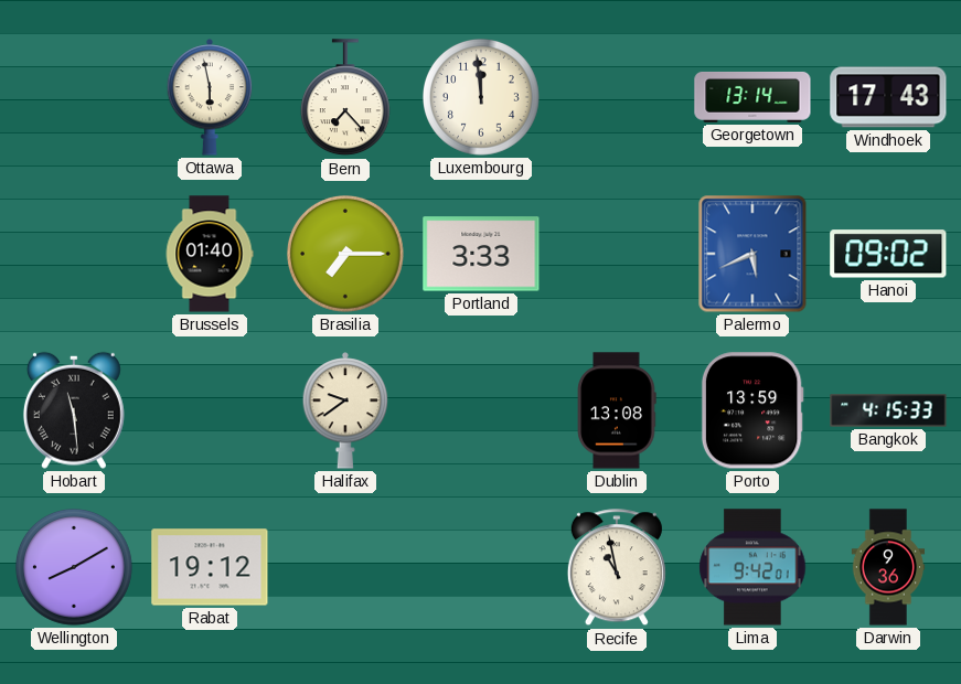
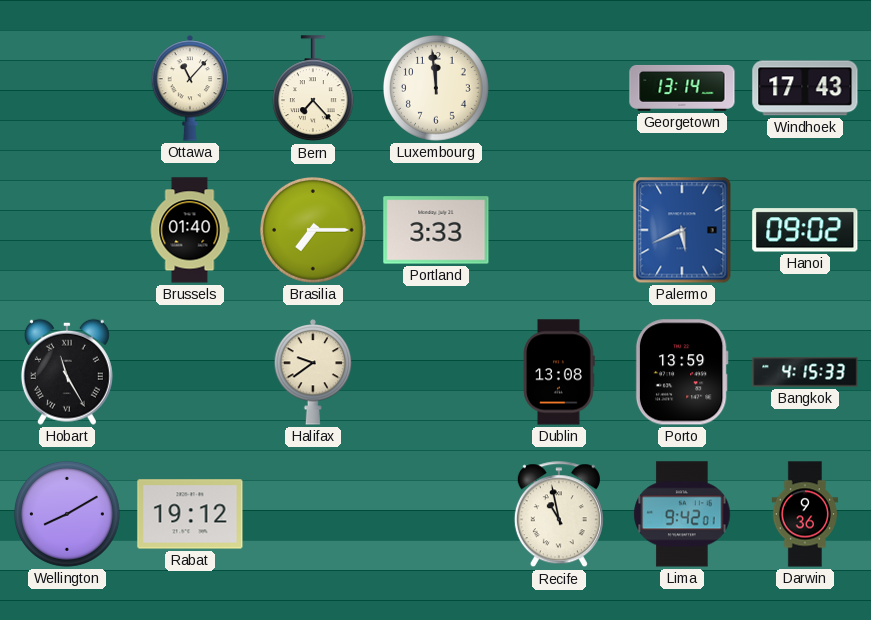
Ottawa: 5:58 -> 11:07
Hobart: 11:29 -> 11:25
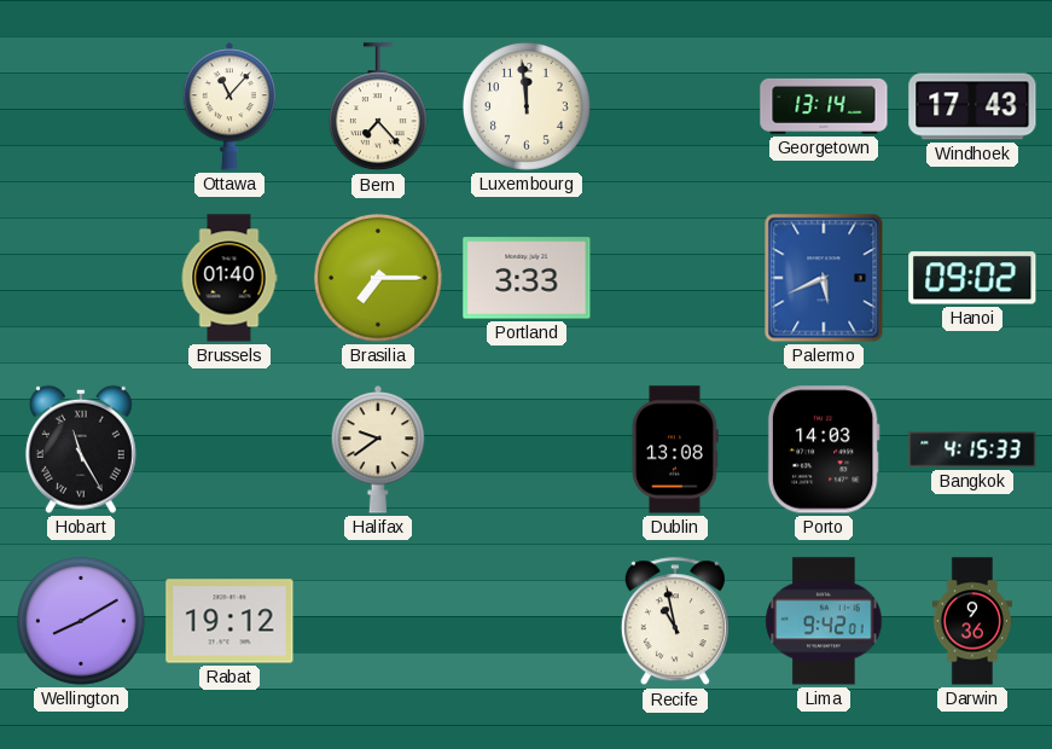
Porto: 13:59 -> 14:03
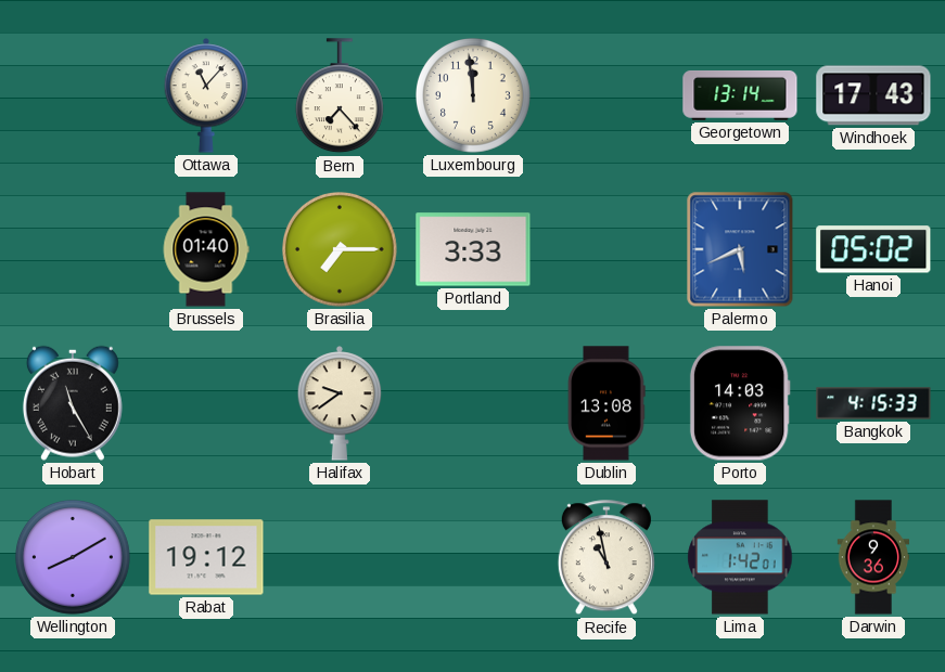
Hanoi: 09:02 -> 05:02
Lima: 9:42 -> 1:42
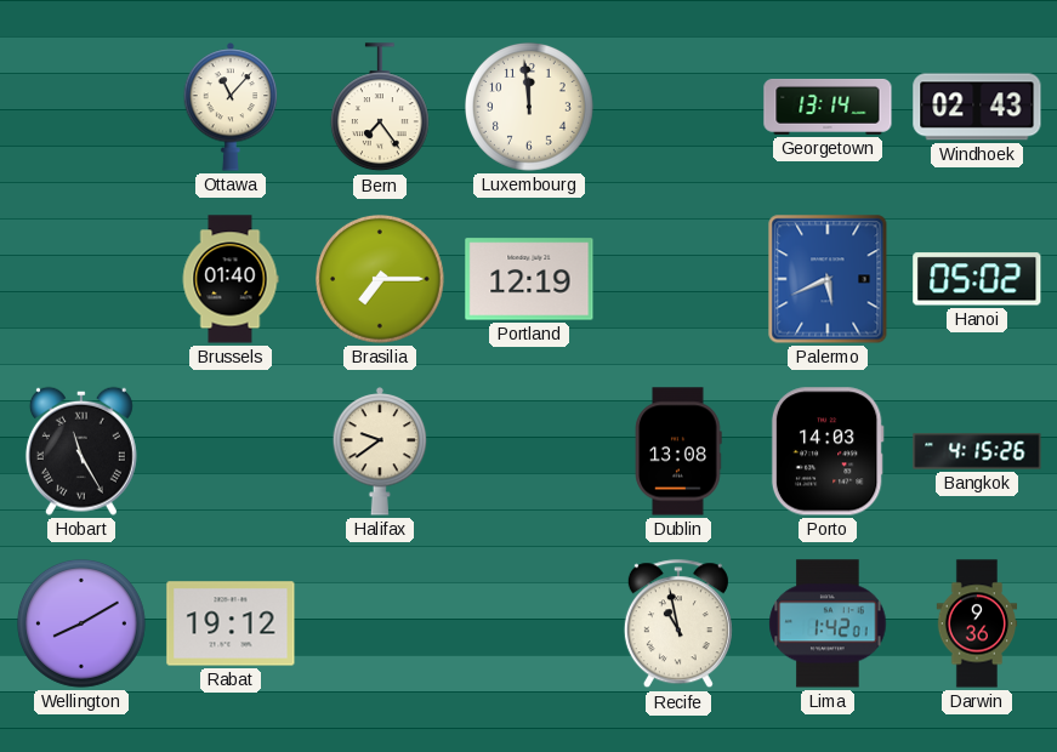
Bern: 7:23 -> 7:24
Windhoek: 17:43 -> 02:43
Portland: 3:33 -> 12:19
Bangkok: 4:15:33 -> 4:15:26
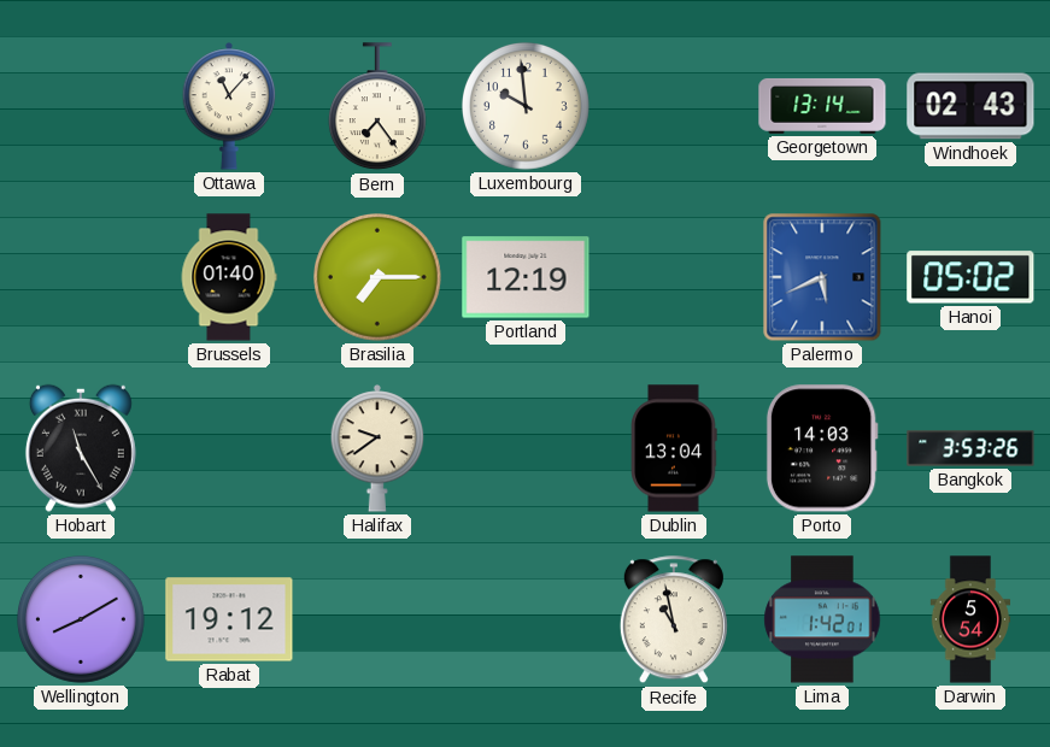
Luxembourg: 11:59 -> 9:59
Dublin: 13:08 -> 13:04
Bangkok: 4:15 -> 3:53
Darwin: 9:36 -> 5:54
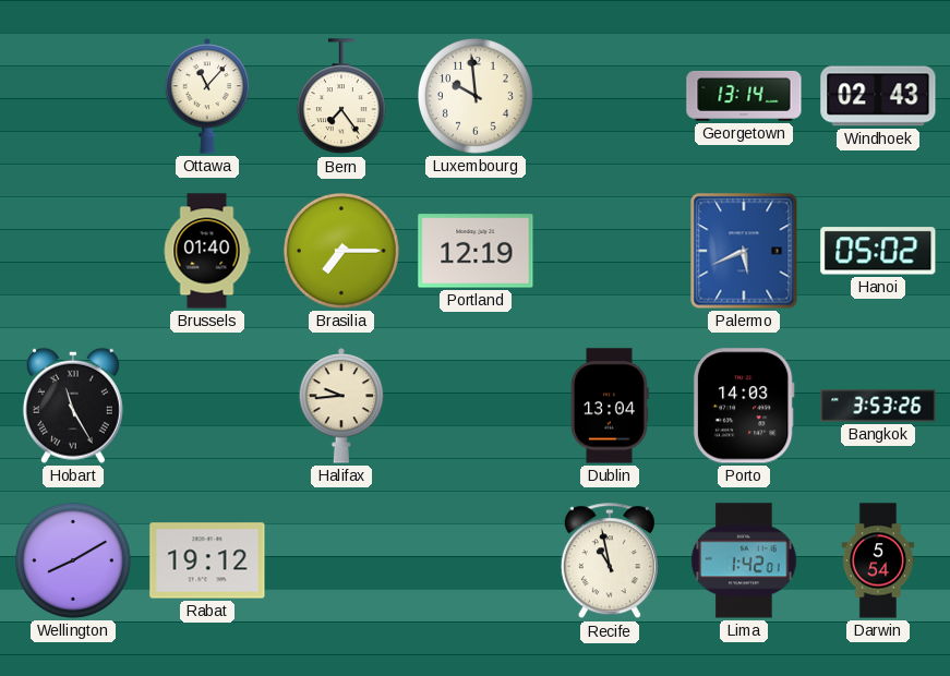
Halifax: 9:39 -> 9:44
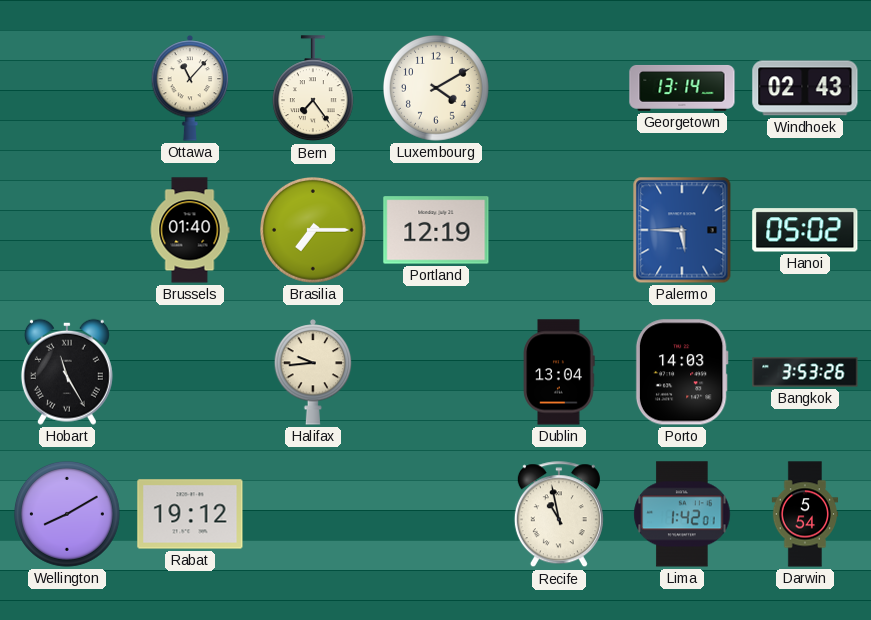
Luxembourg: 9:59 -> 4:10
Palermo: 5:41 -> 5:45
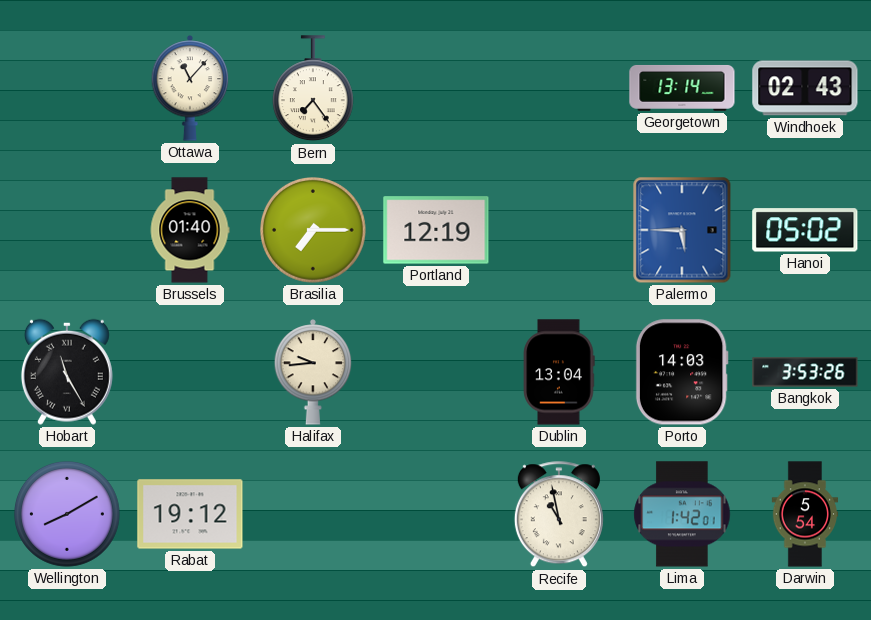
Luxembourg: 4:10 -> none
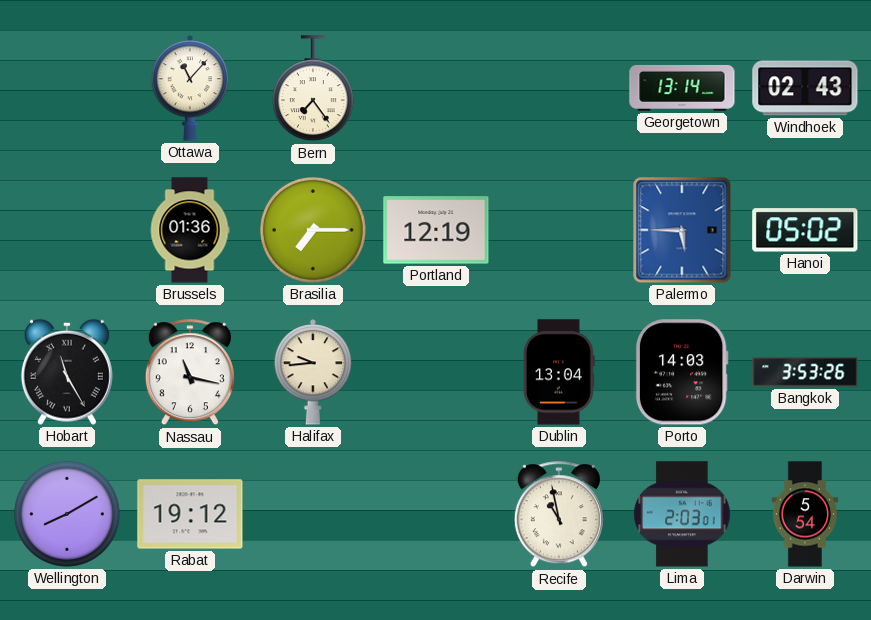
Brussels: 01:40 -> 01:36
Nassau: none -> 11:17
Lima: 1:42 -> 2:03
